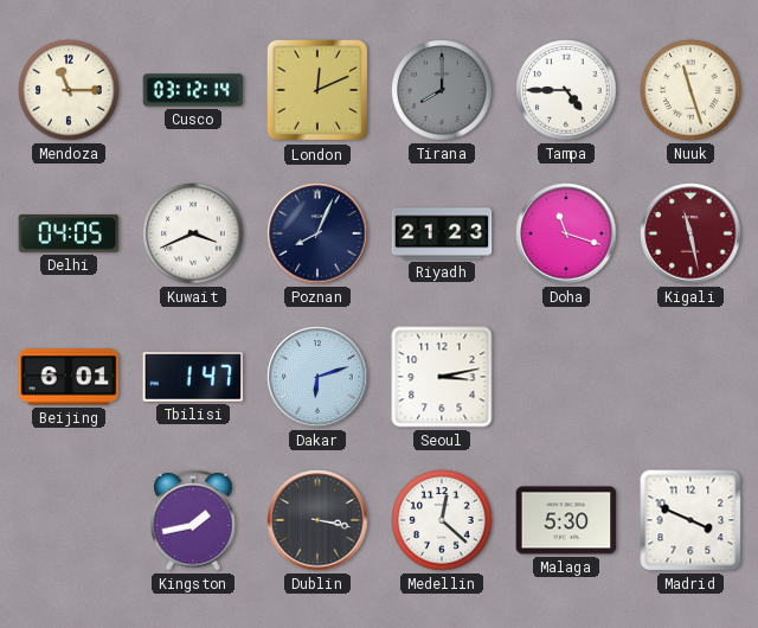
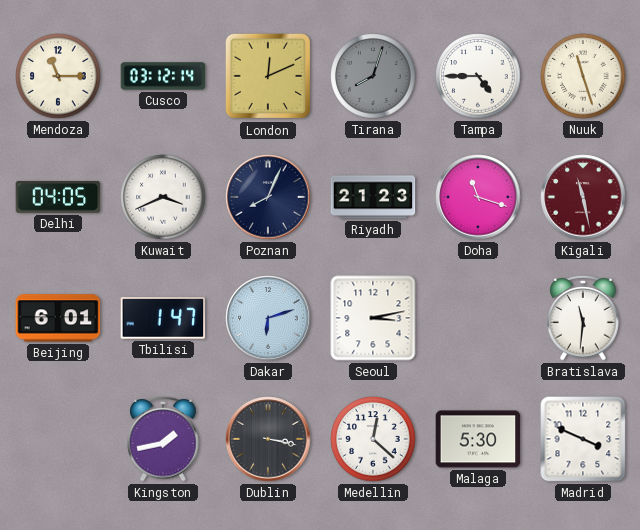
Tirana: 8:00 -> 8:03
Bratislava: none -> 11:31
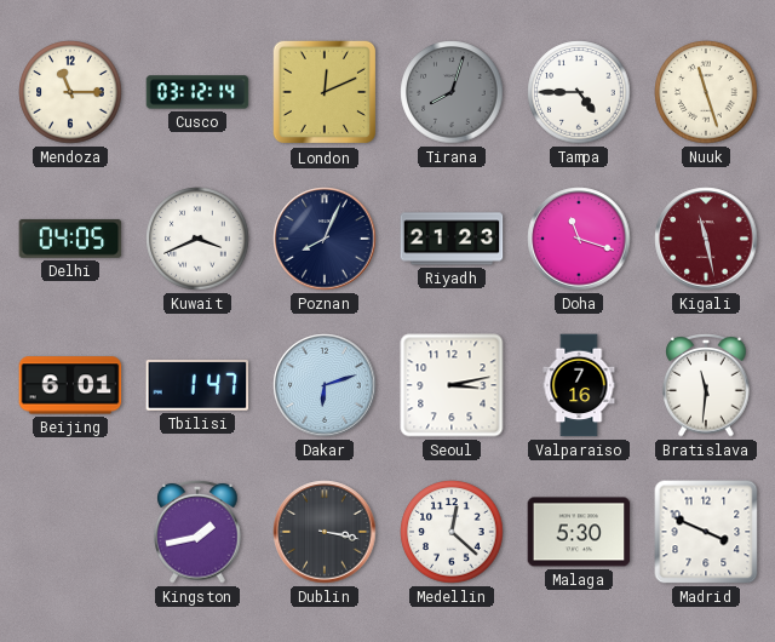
Valparaiso: none -> 7:16
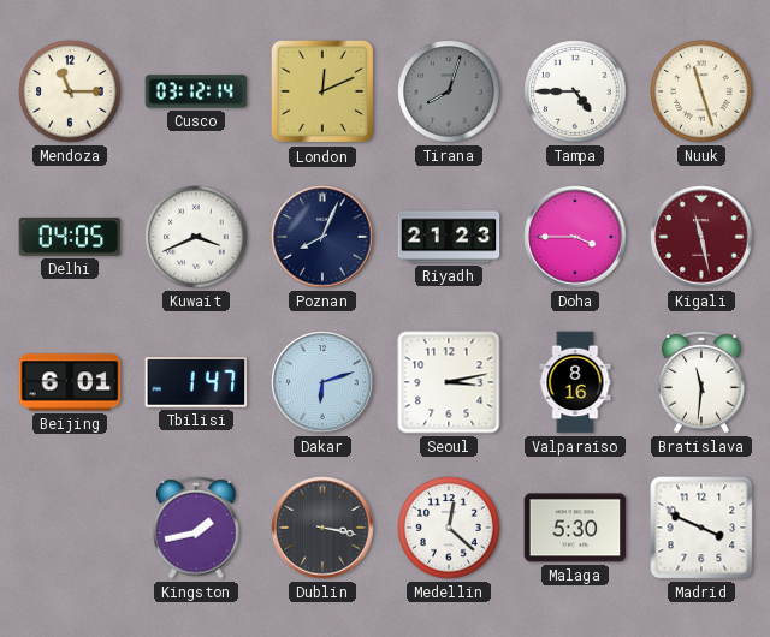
Doha: 11:18 -> 3:45
Valparaiso: 7:16 -> 8:16
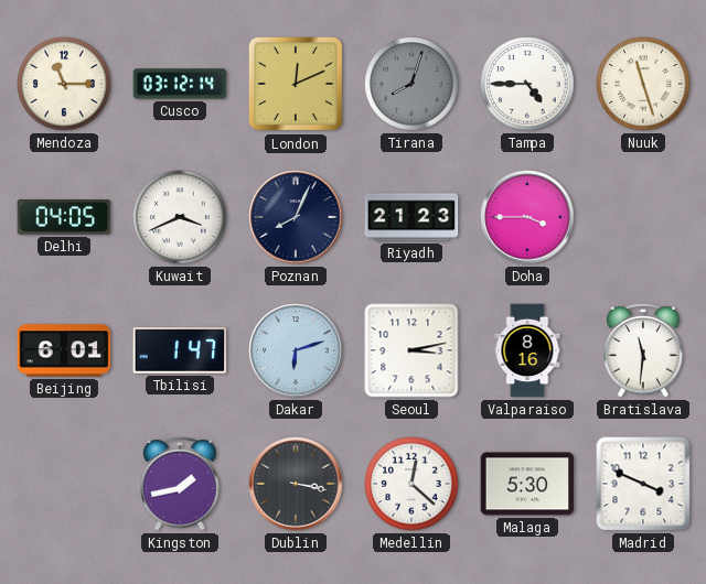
Kigali: 11:28 -> none
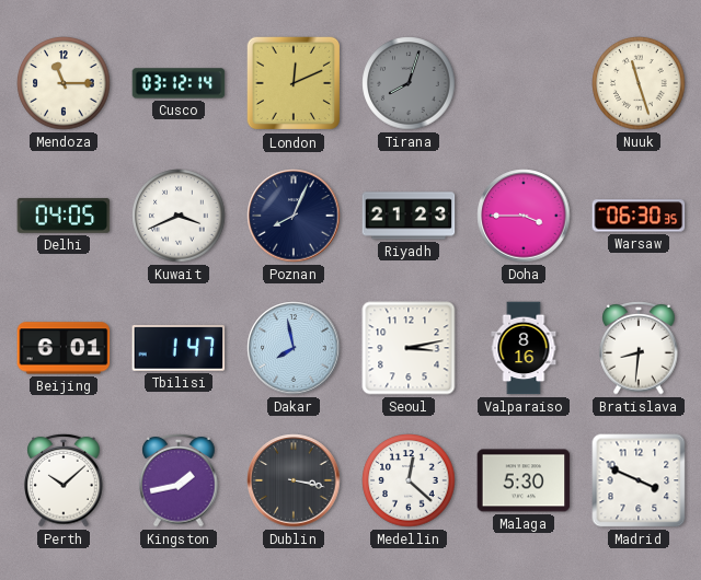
Tampa: 4:45 -> none
Warsaw: none -> 06:30
Dakar: 6:12 -> 7:58
Bratislava: 11:31 -> 8:31
Perth: none -> 10:08
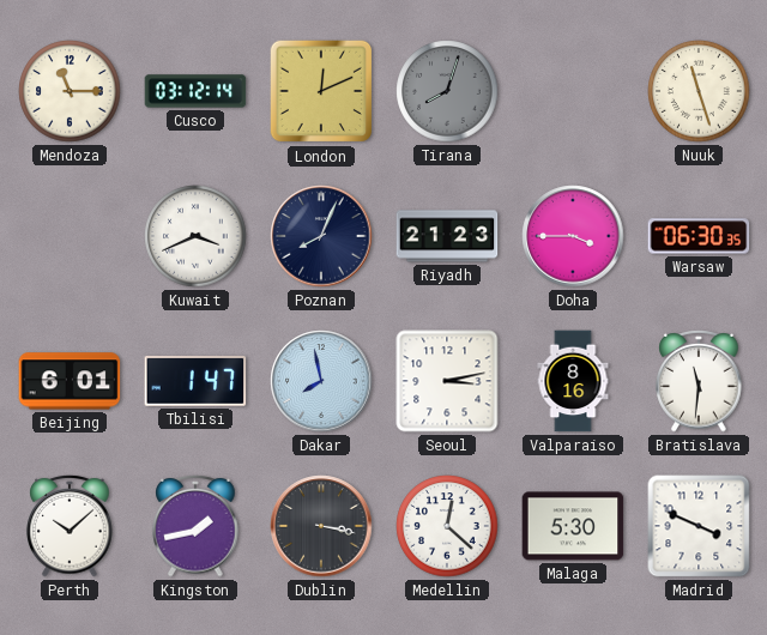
Delhi: 04:05 -> none
Bratislava: 8:31 -> 11:31
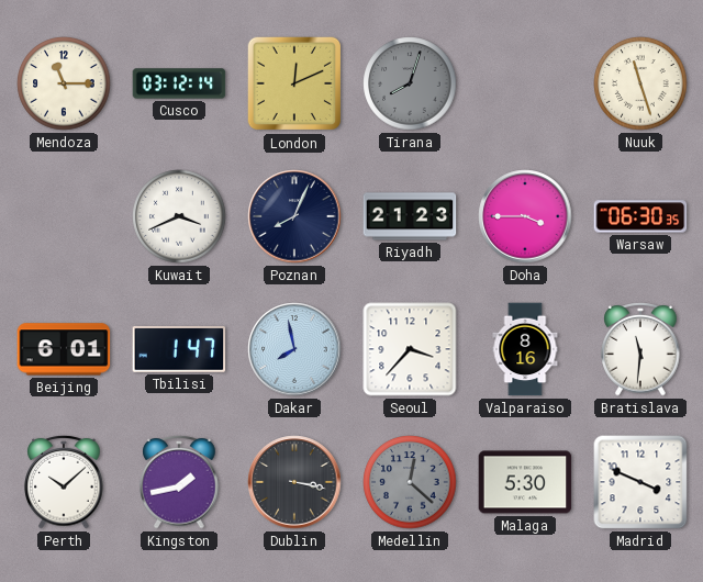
Seoul: 3:13 -> 3:37
Medellin dial: white -> grey
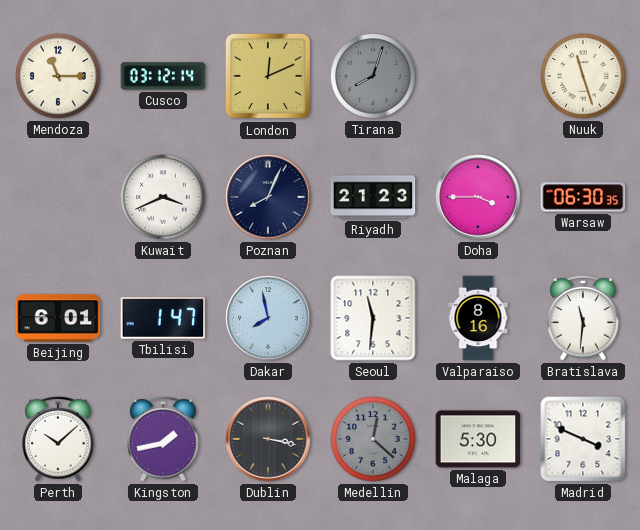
Seoul: 3:37 -> 11:31
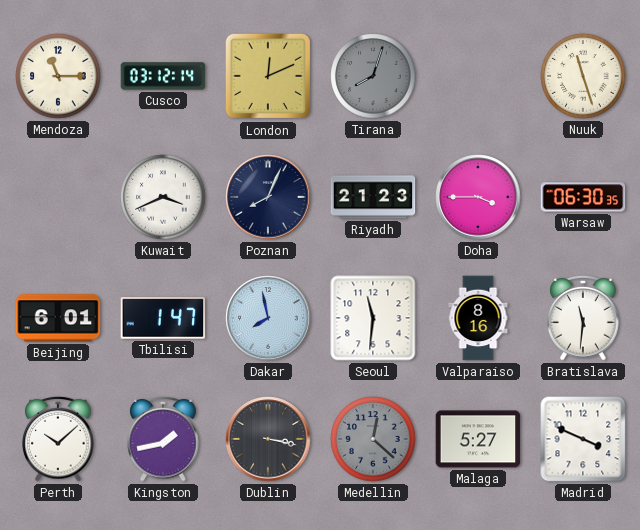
Malaga: 5:30 -> 5:27
